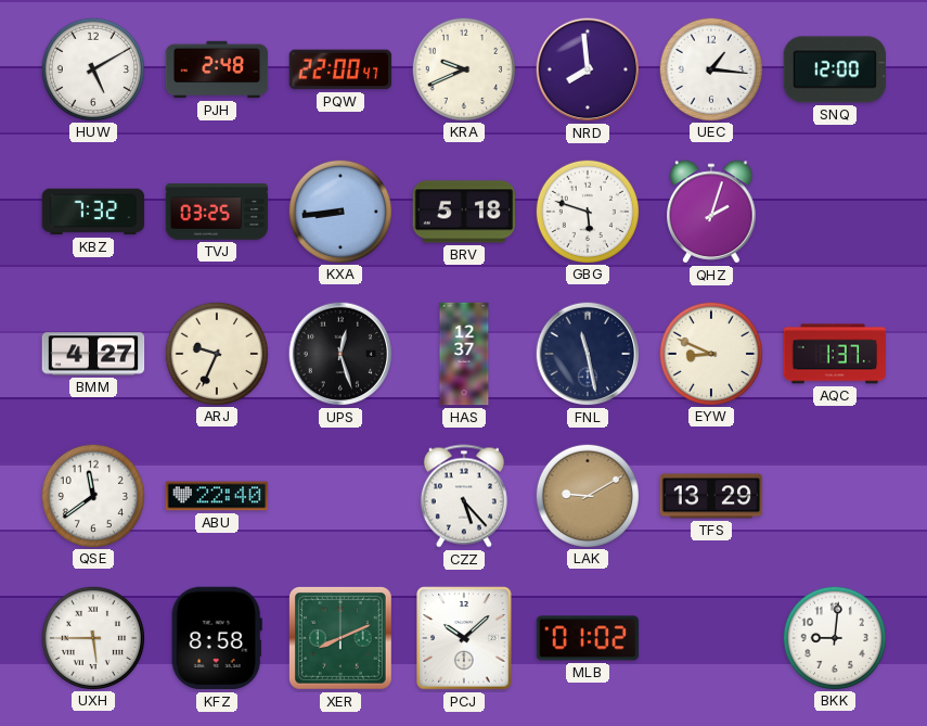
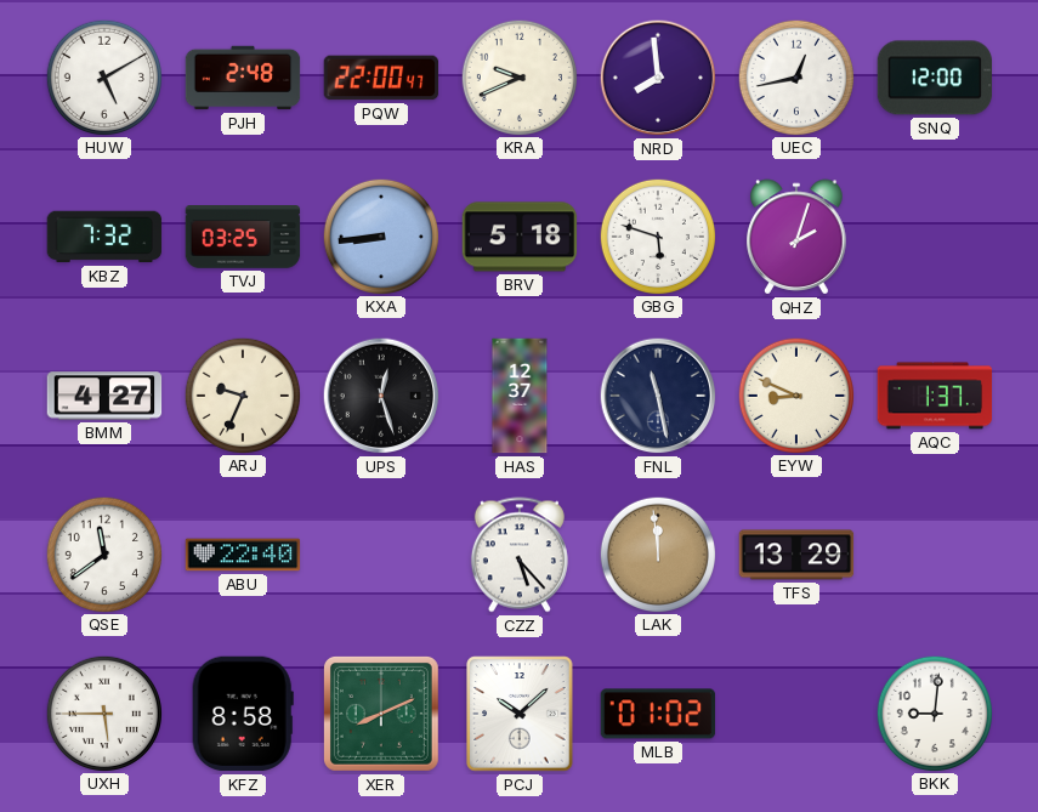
UEC: 1:16 -> 12:43
LAK: 9:10 -> 11:59
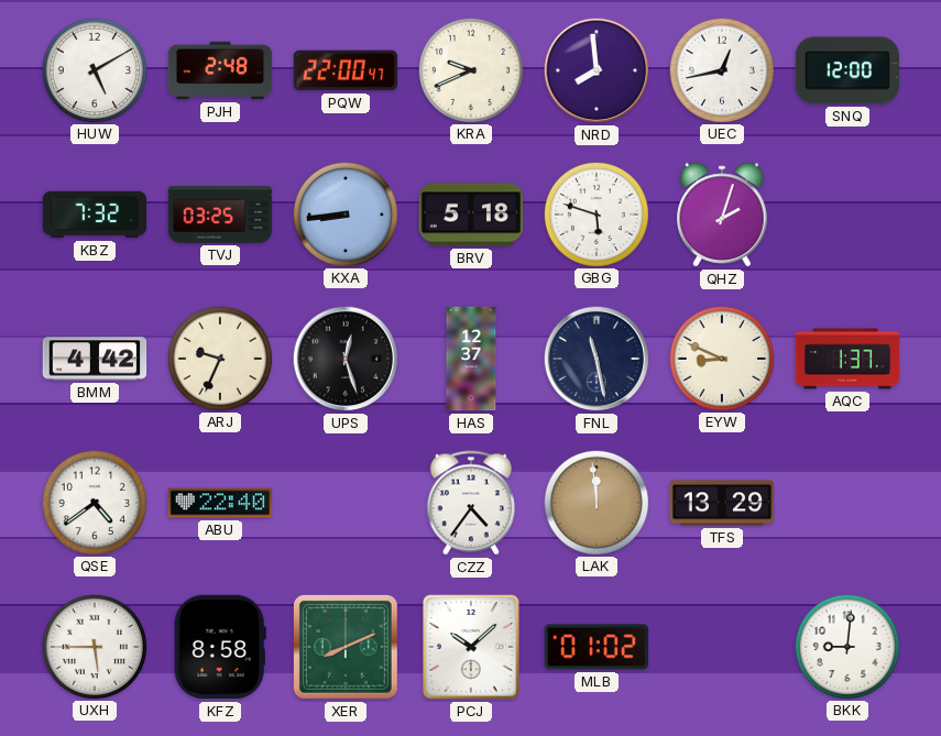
BMM: 4:27 -> 4:42
QSE: 11:39 -> 4:39
CZZ: 5:23 -> 4:36
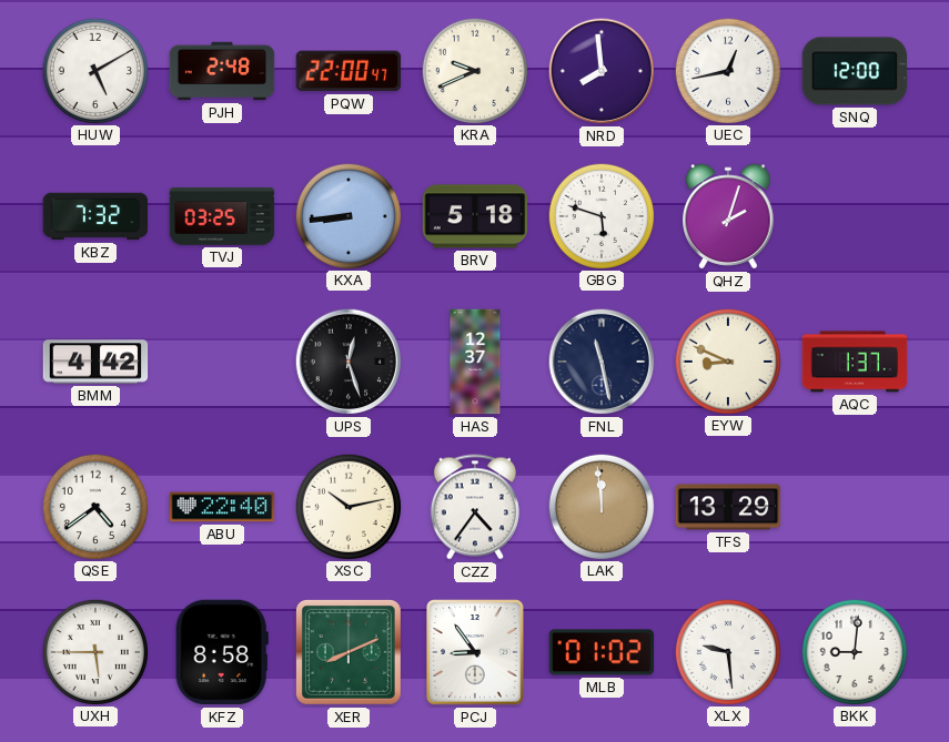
ARJ: 9:34 -> none
XSC: none -> 10:13
PCJ: 10:08 -> 8:54
XLX: none -> 9:29
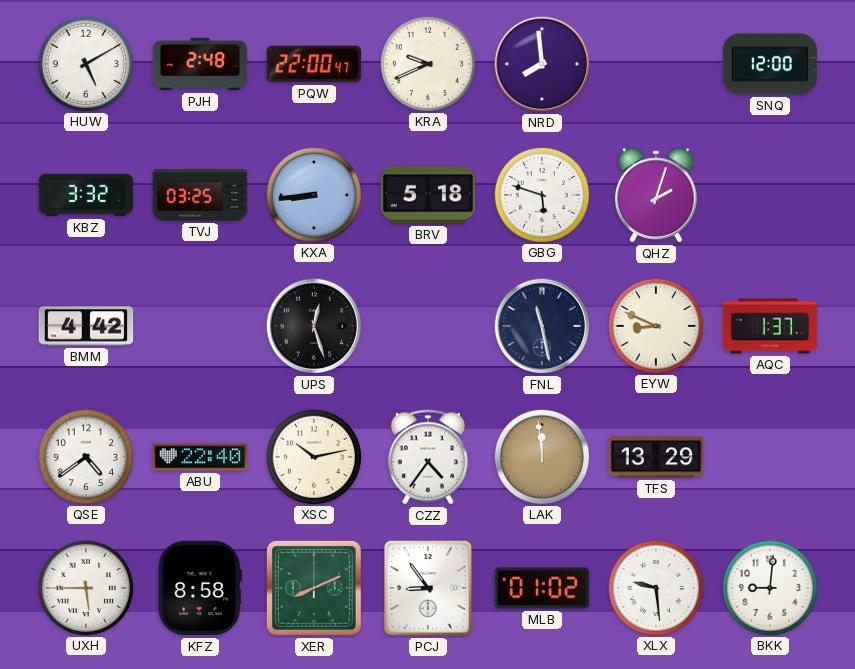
UEC: 12:43 -> none
KBZ: 7:32 -> 3:32
HAS: 12:37 -> none
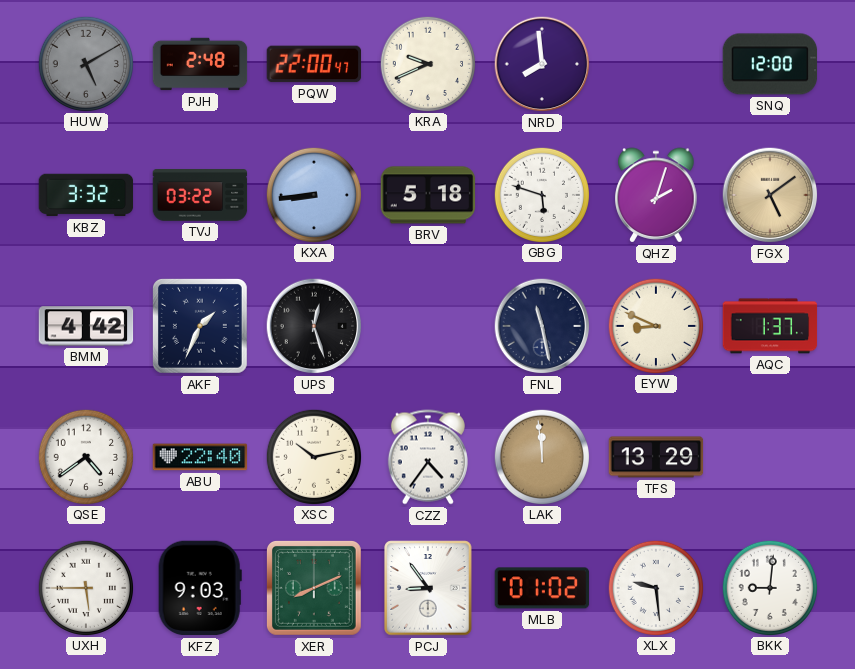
HUW dial: white -> grey
TVJ: 03:25 -> 03:22
FGX: none -> 5:09
AKF: none -> 1:34
KFZ: 8:58 -> 9:03
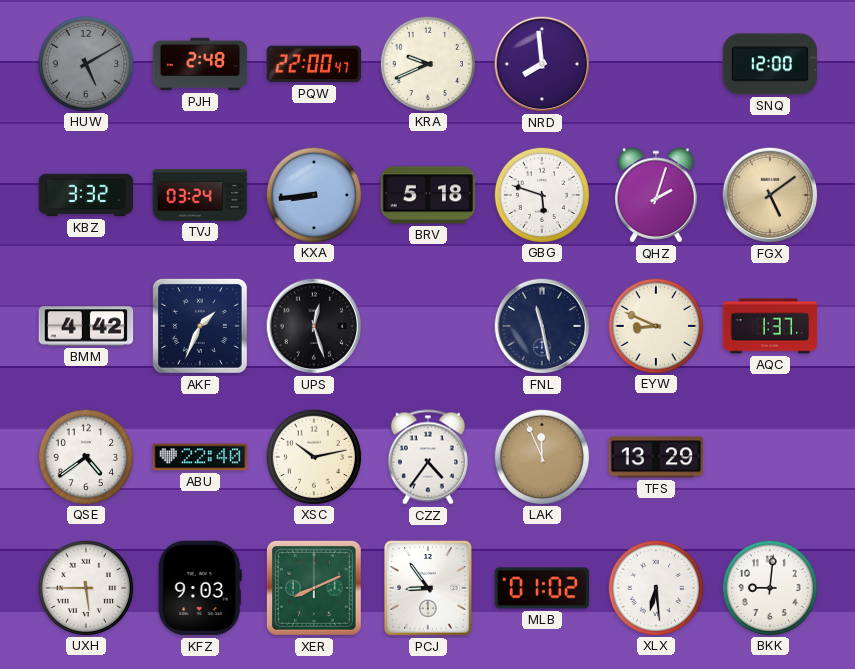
TVJ: 03:22 -> 03:24
LAK: 11:59 -> 11:56
XLX: 9:29 -> 6:29
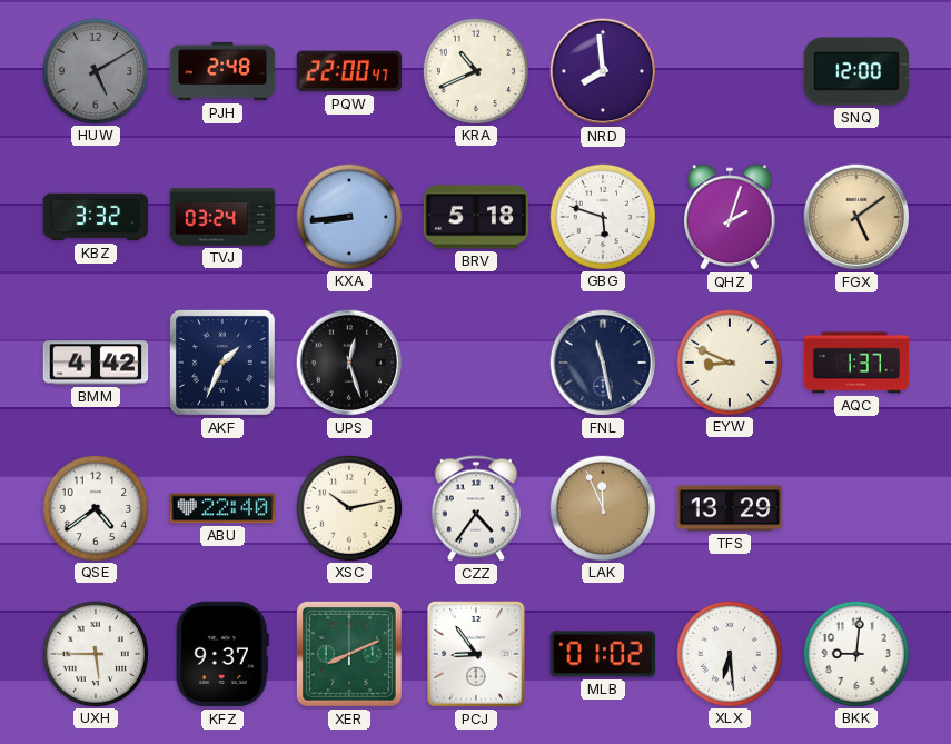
KRA: 9:41 -> 10:41
KFZ: 9:03 -> 9:37
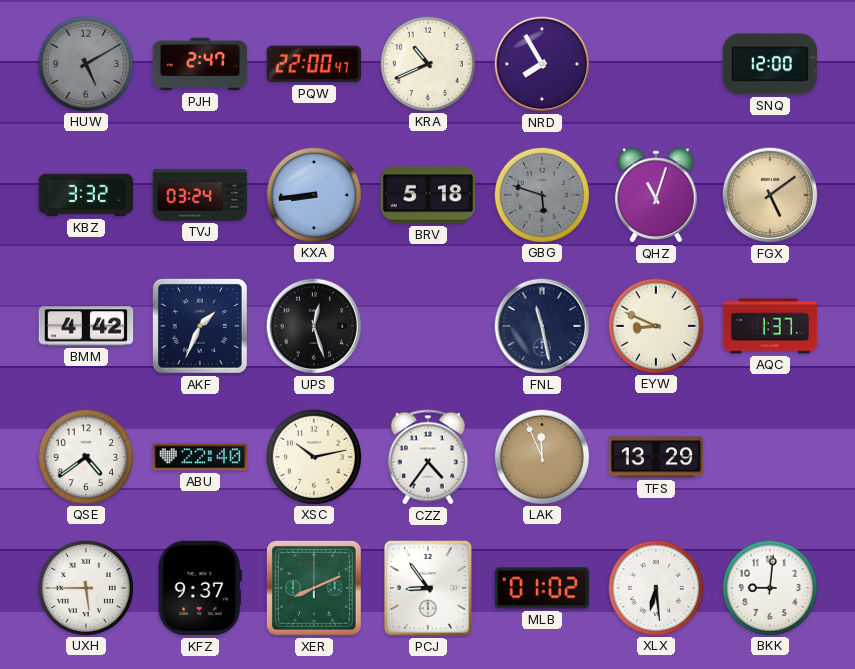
PJH: 2:48 -> 2:47
NRD: 7:59 -> 7:55
GBG dial: white -> grey
QHZ: 2:03 -> 11:03
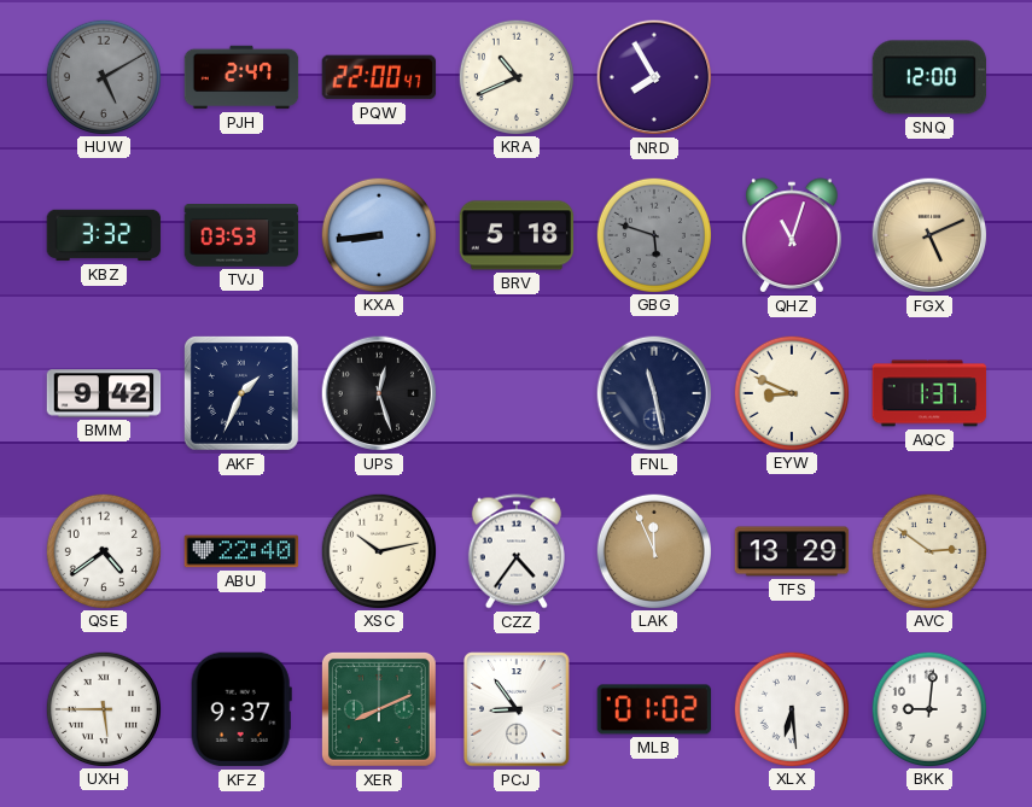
TVJ: 03:24 -> 03:53
FGX: 5:09 -> 5:11
BMM: 4:42 -> 9:42
AVC: none -> 2:51
